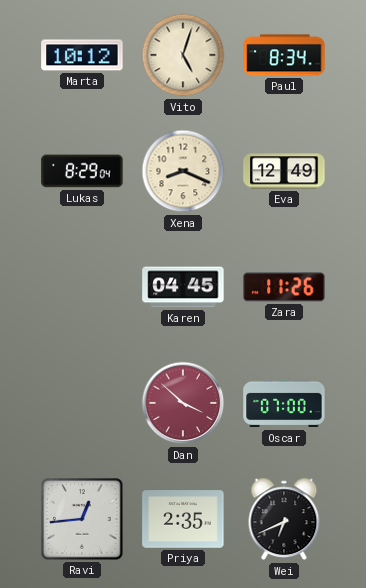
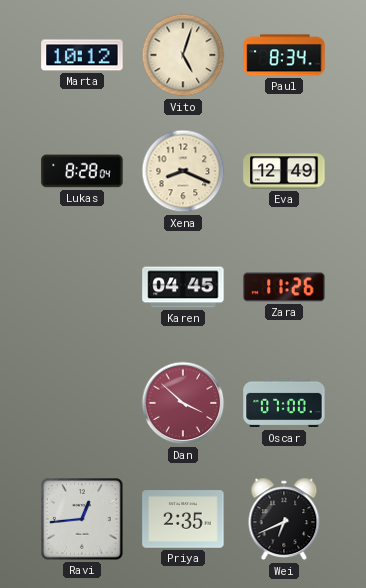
Lukas: 8:29 -> 8:28
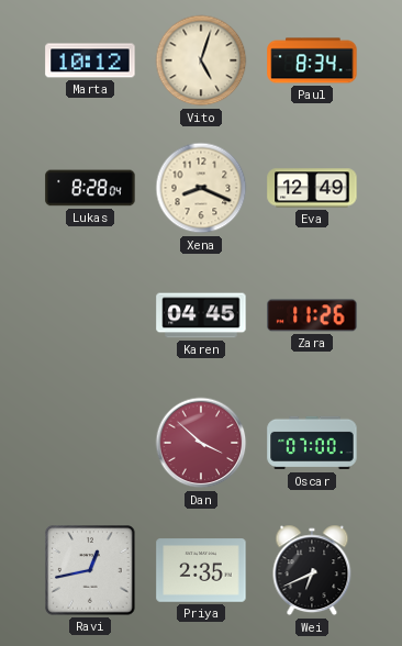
Ravi: 12:44 -> 12:43
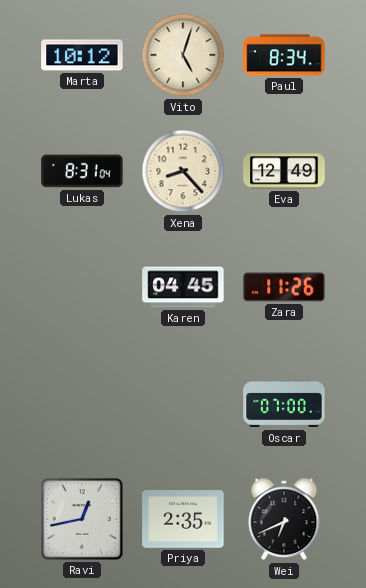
Lukas: 8:28 -> 8:31
Xena: 8:19 -> 8:23
Dan: 3:52 -> none
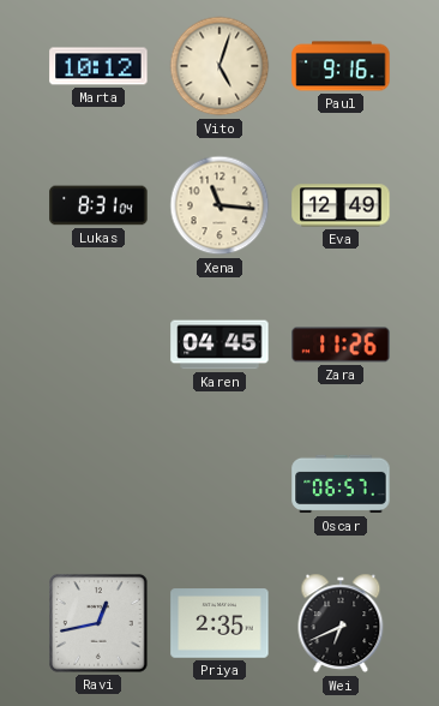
Paul: 8:34 -> 9:16
Xena: 8:23 -> 11:16
Oscar: 07:00 -> 06:57
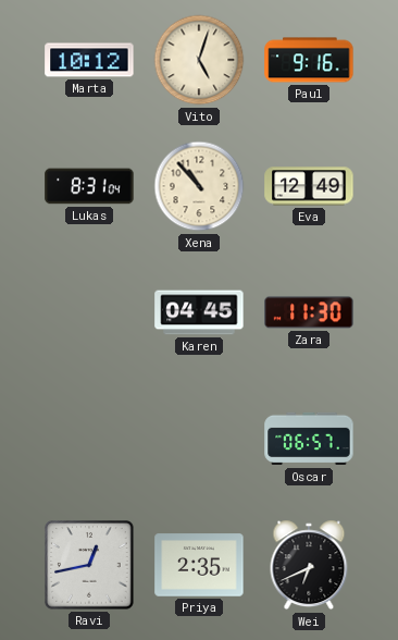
Xena: 11:16 -> 10:53
Zara: 11:26 -> 11:30
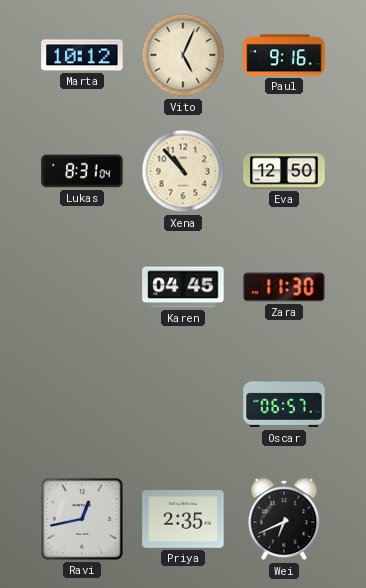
Vito: 5:03 -> 5:04
Eva: 12:49 -> 12:50
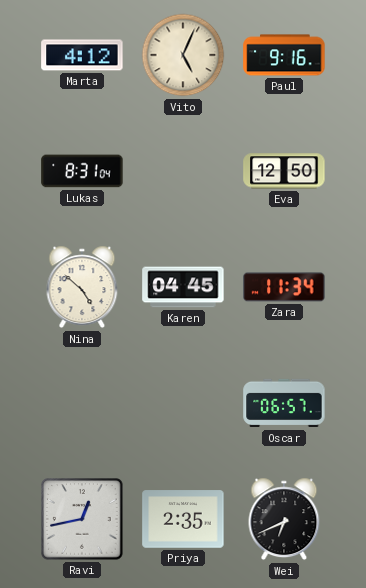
Marta: 10:12 -> 4:12
Xena: 10:53 -> none
Nina: none -> 4:52
Zara: 11:30 -> 11:34
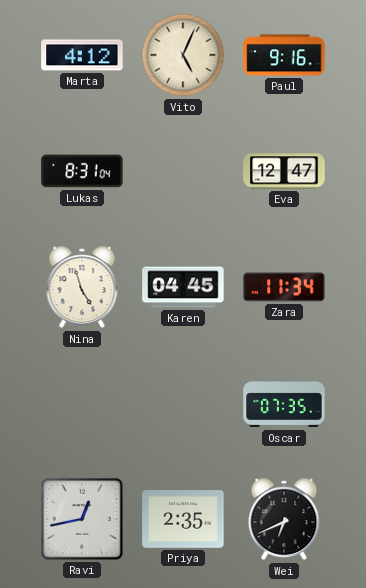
Eva: 12:50 -> 12:47
Nina: 4:52 -> 4:57
Oscar: 06:57 -> 07:35
